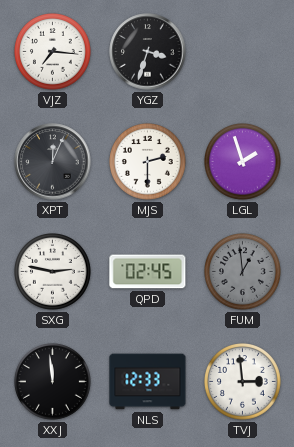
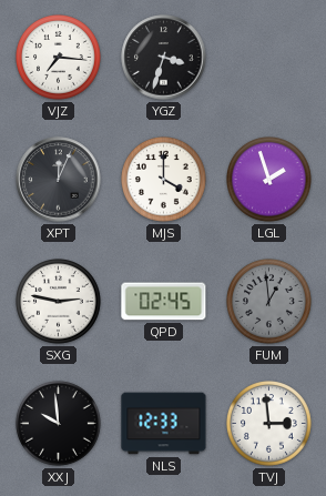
MJS: 2:30 -> 4:00
XXJ: 11:59 -> 9:59
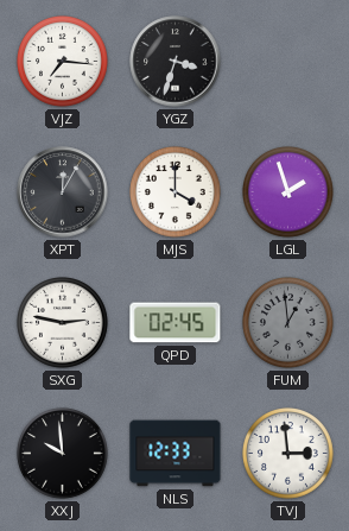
XPT: 12:04 -> 12:05
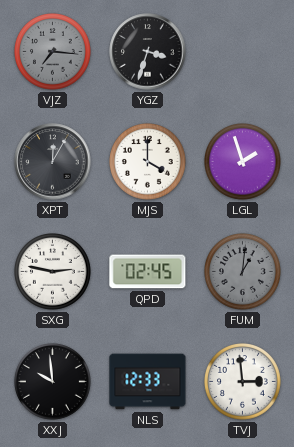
VJZ dial: white -> grey
FUM: 12:59 -> 1:01
